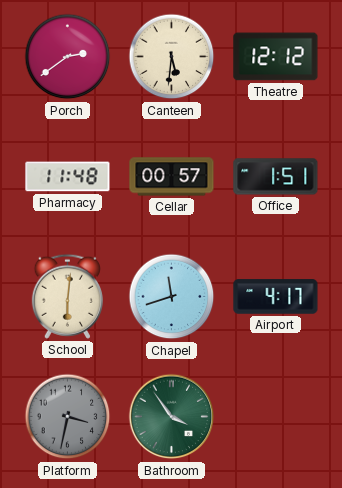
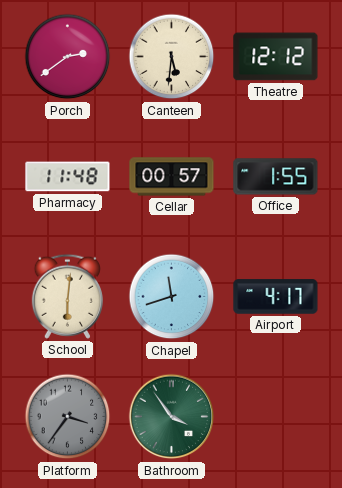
Office: 1:51 -> 1:55
Platform: 3:32 -> 3:36
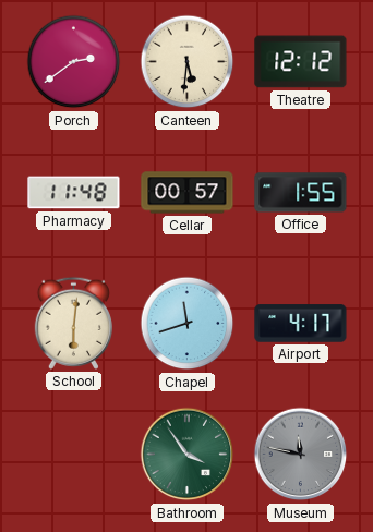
Platform: 3:36 -> none
Museum: none -> 11:47
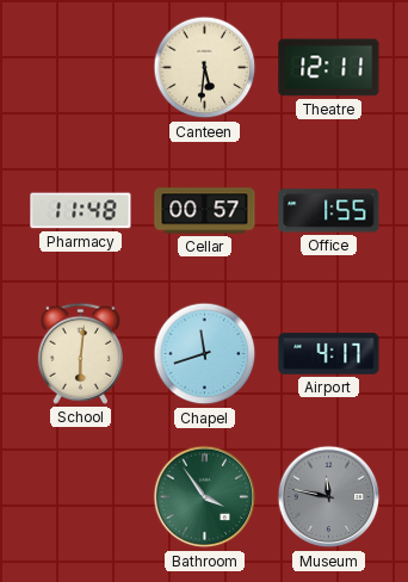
Porch: 2:39 -> none
Theatre: 12:12 -> 12:11
